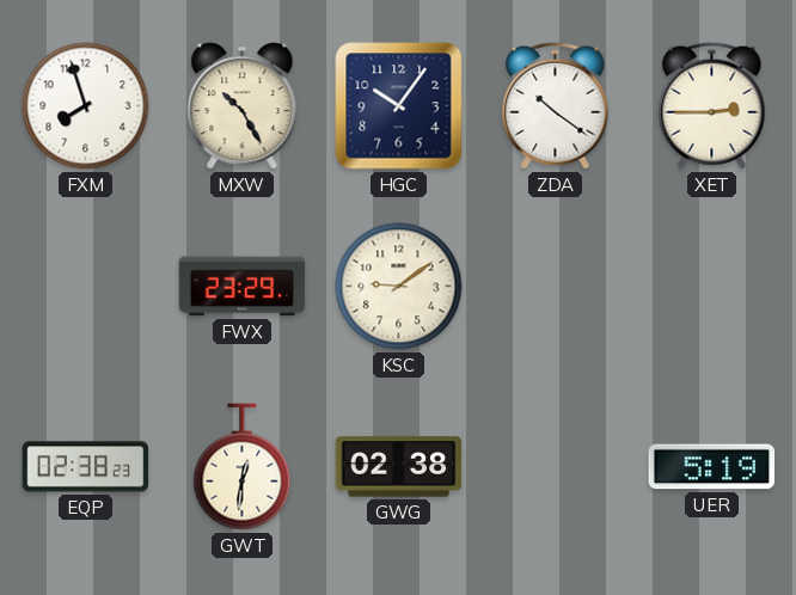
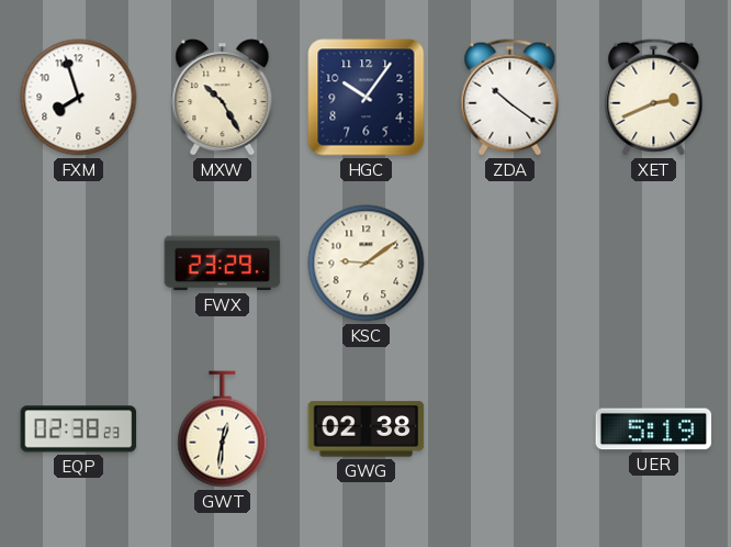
XET: 2:45 -> 2:41
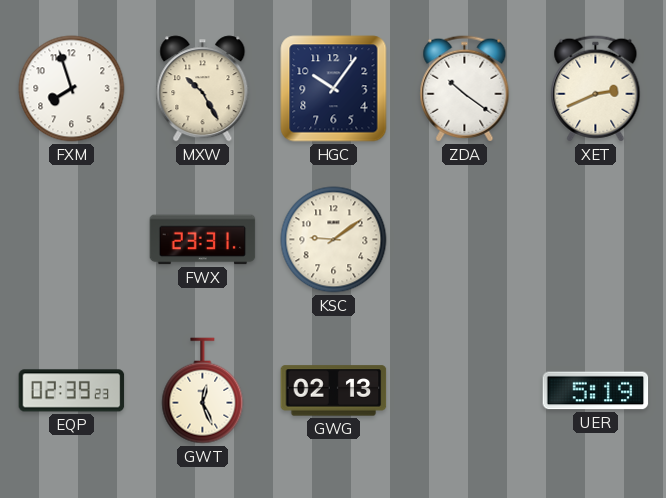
FWX: 23:29 -> 23:31
EQP: 02:38 -> 02:39
GWT: 12:31 -> 12:26
GWG: 02:38 -> 02:13
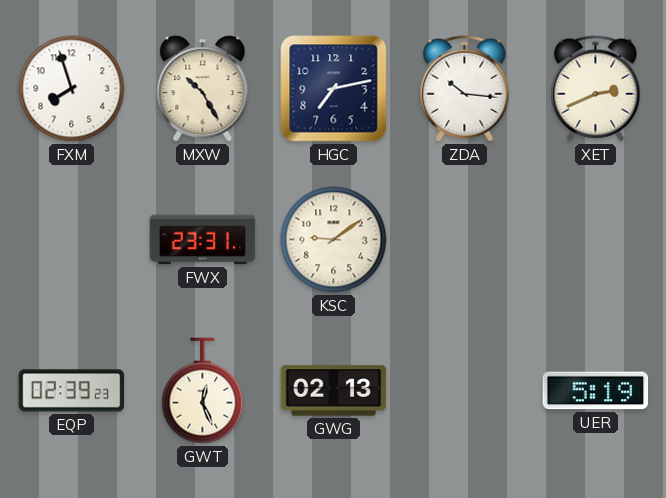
HGC: 10:06 -> 7:13
ZDA: 10:21 -> 10:16
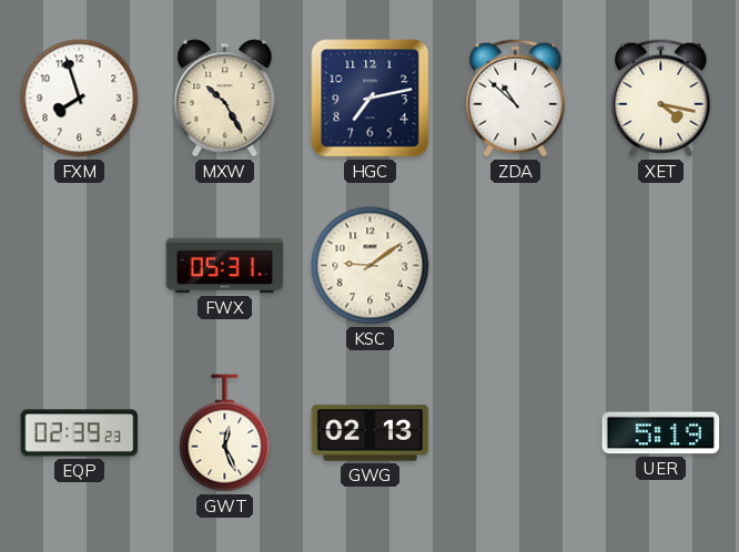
ZDA: 10:16 -> 10:52
XET: 2:41 -> 4:17
FWX: 23:31 -> 05:31
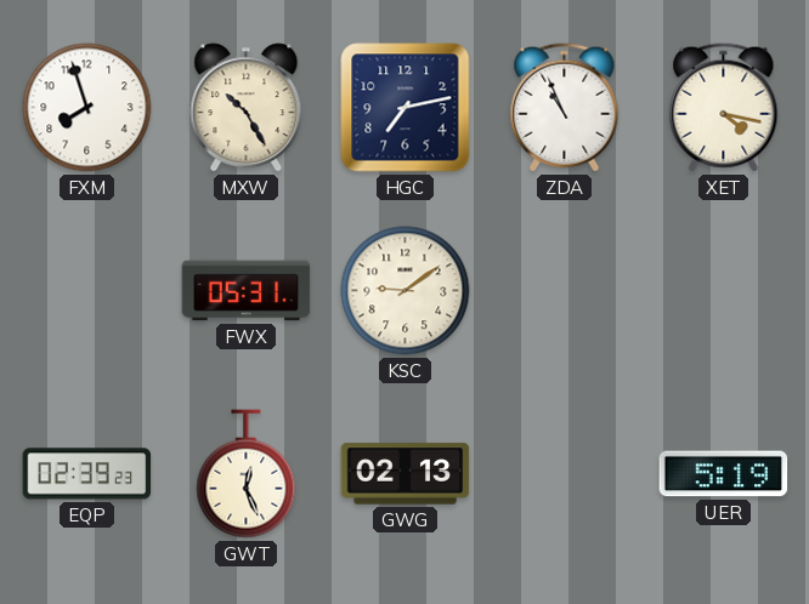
ZDA: 10:52 -> 10:56
